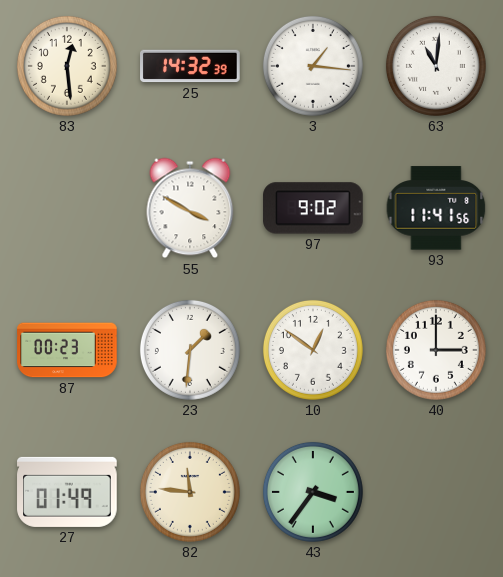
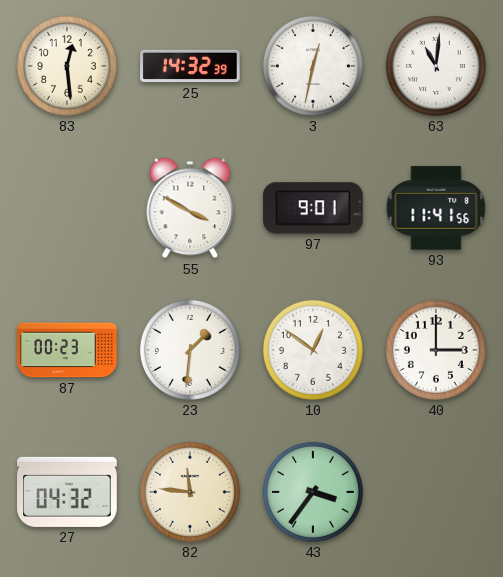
3: 1:16 -> 12:32
97: 9:02 -> 9:01
27: 01:49 -> 04:32
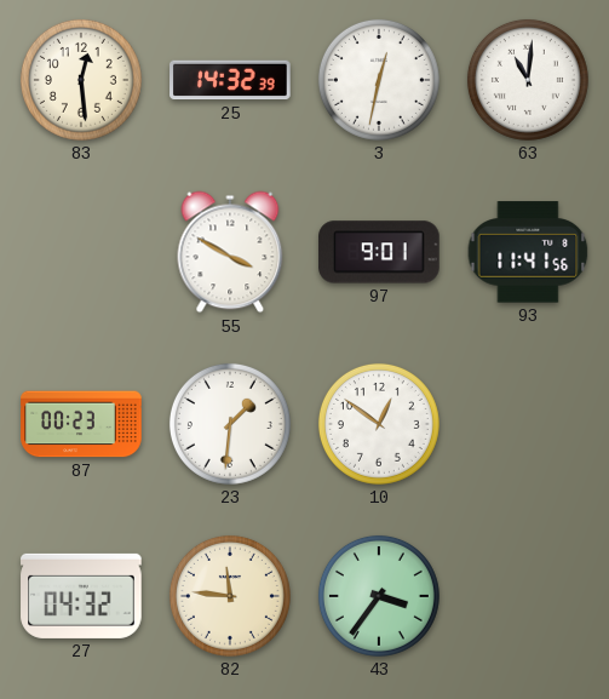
40: 3:00 -> none
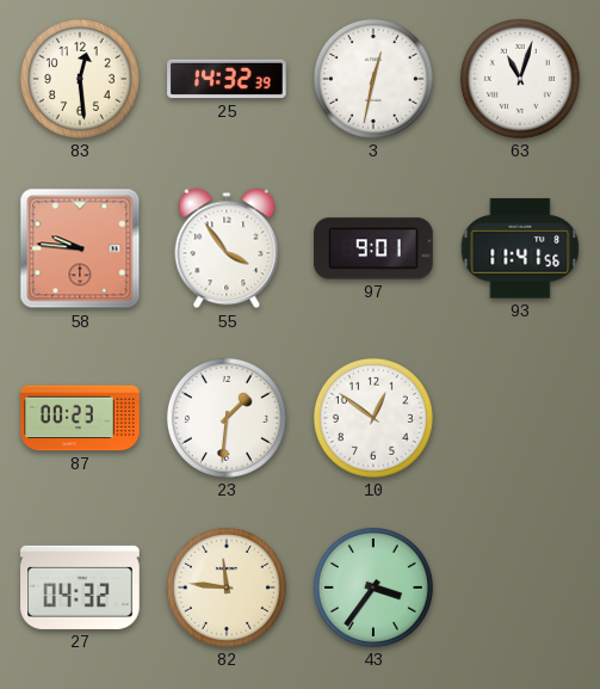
63: 11:01 -> 11:03
58: none -> 9:46
55: 3:50 -> 3:54
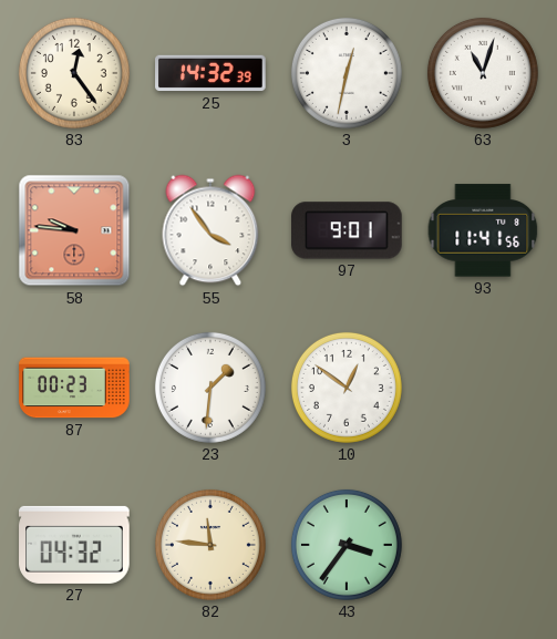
83: 12:29 -> 12:24
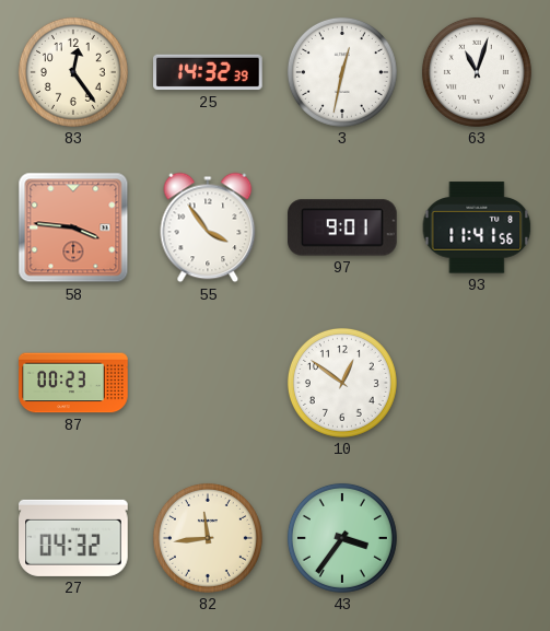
58: 9:46 -> 3:46
23: 1:31 -> none
82: 11:46 -> 11:44
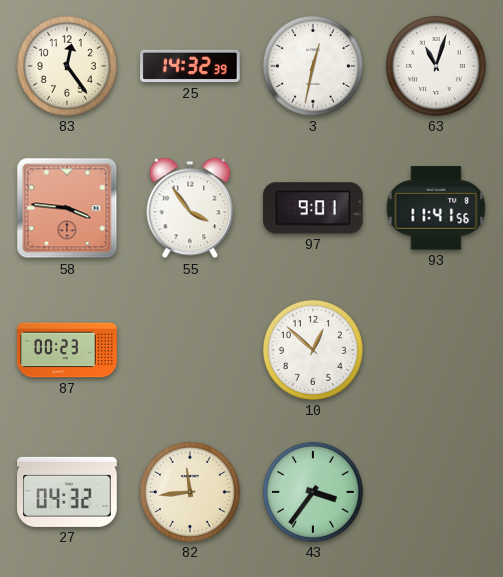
10: 12:51 -> 12:52
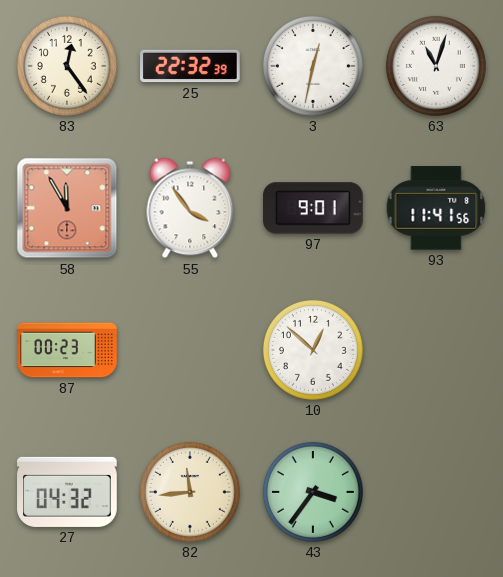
25: 14:32 -> 22:32
58: 3:46 -> 11:55
